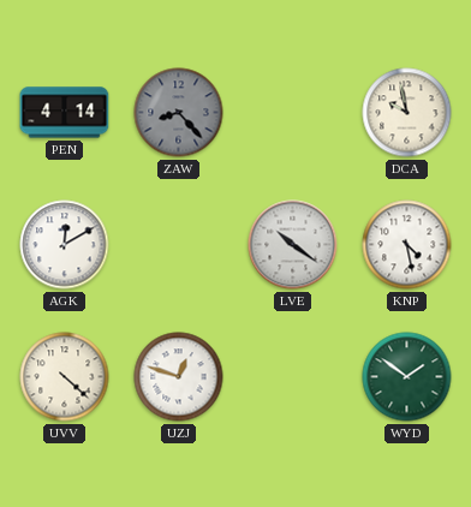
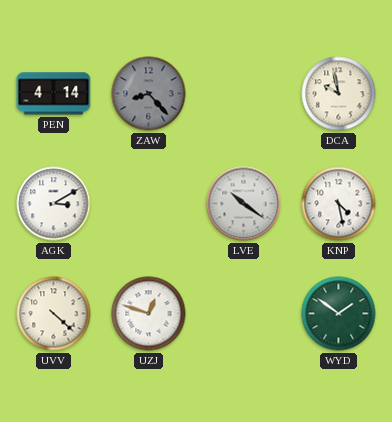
AGK: 12:10 -> 3:10
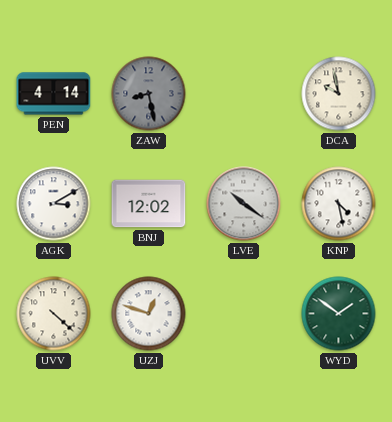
ZAW: 8:23 -> 8:28
BNJ: none -> 12:02
